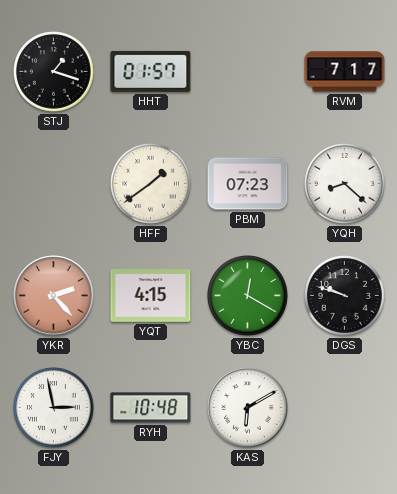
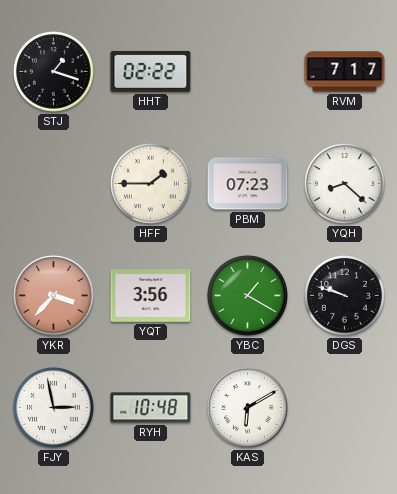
HHT: 01:57 -> 02:22
HFF: 1:39 -> 1:45
YKR: 2:23 -> 3:37
YQT: 4:15 -> 3:56
YBC: 12:20 -> 1:20
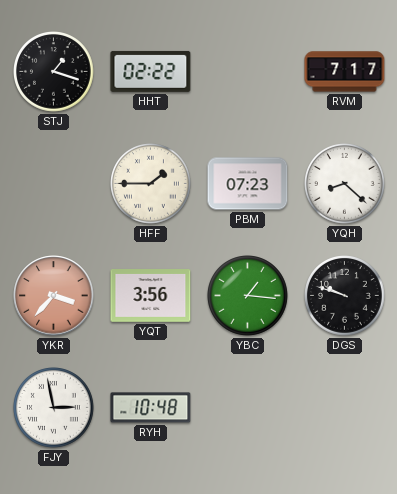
YBC: 1:20 -> 1:16
KAS: 6:10 -> none
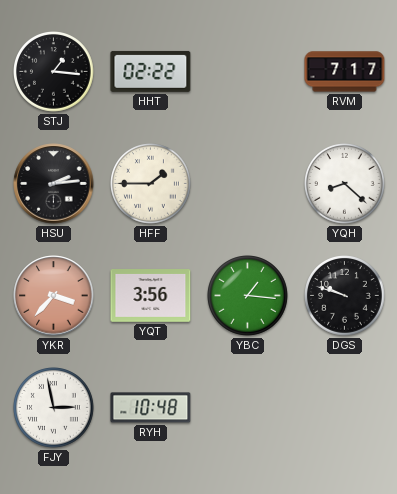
STJ: 1:18 -> 1:16
HSU: none -> 2:14
PBM: 07:23 -> none
